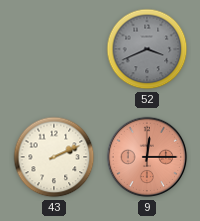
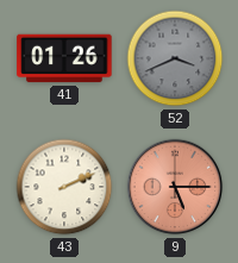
41: none -> 01:26
9: 12:15 -> 5:15
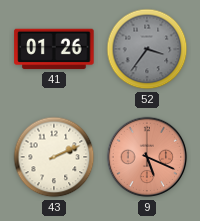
52: 3:41 -> 3:36
9: 5:15 -> 5:19
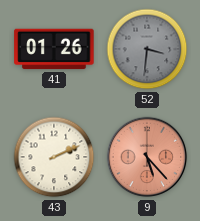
52: 3:36 -> 3:31
9: 5:19 -> 5:23
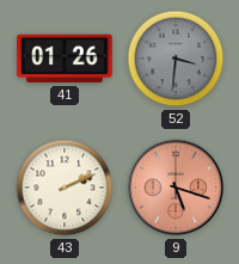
9: 5:23 -> 5:18
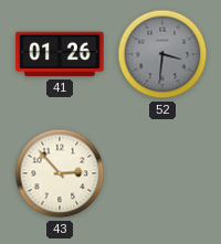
43: 2:11 -> 2:53
9: 5:18 -> none
